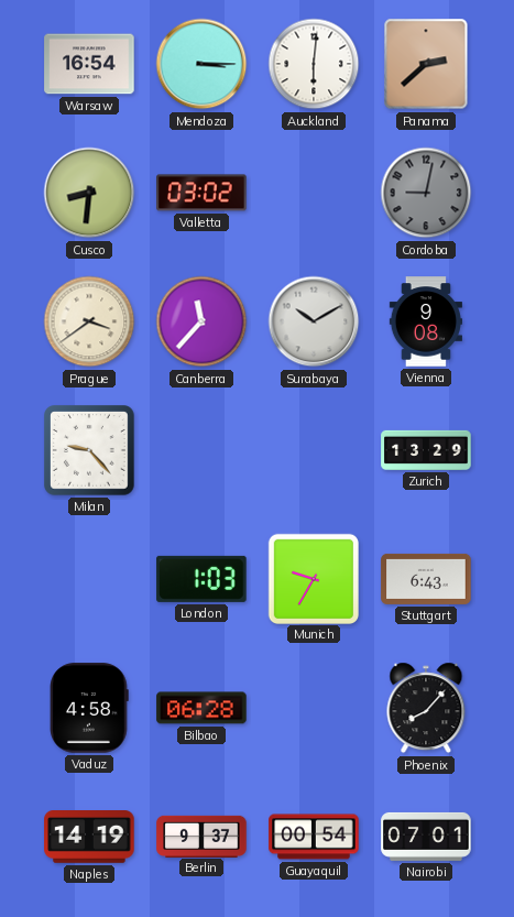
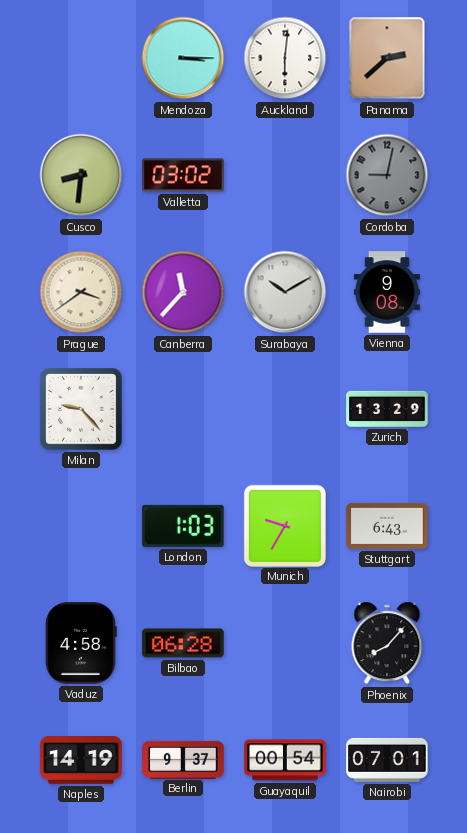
Warsaw: 16:54 -> none
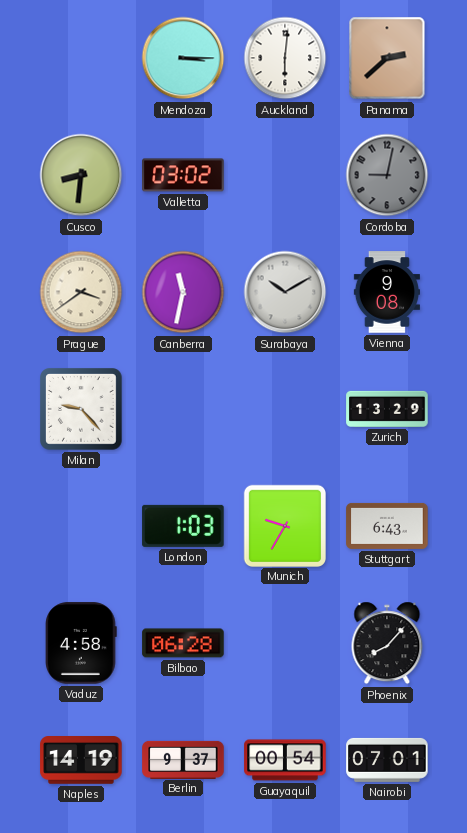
Canberra: 11:37 -> 11:32
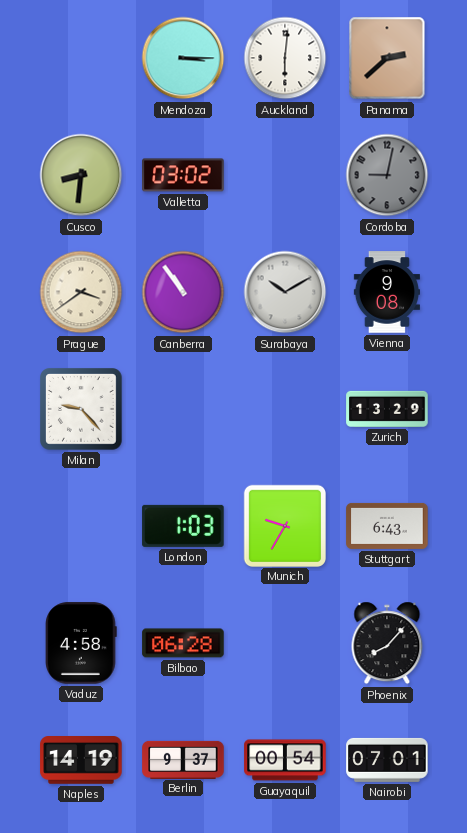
Canberra: 11:32 -> 10:54
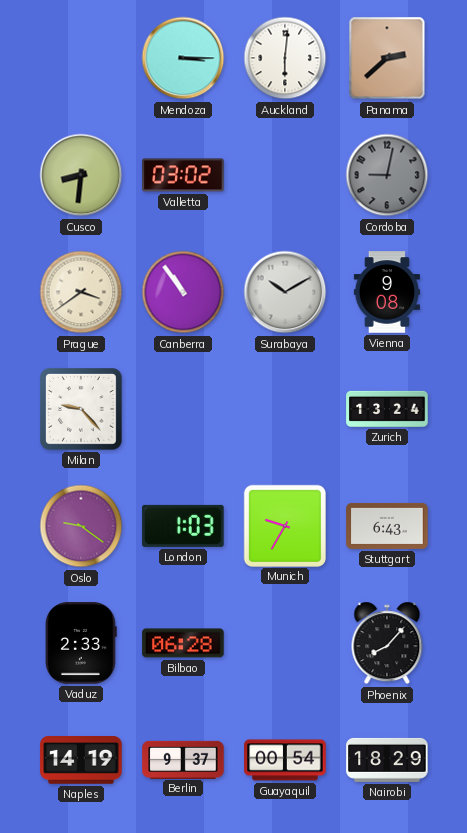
Zurich: 13:29 -> 13:24
Oslo: none -> 9:21
Vaduz: 4:58 -> 2:33
Nairobi: 07:01 -> 18:29
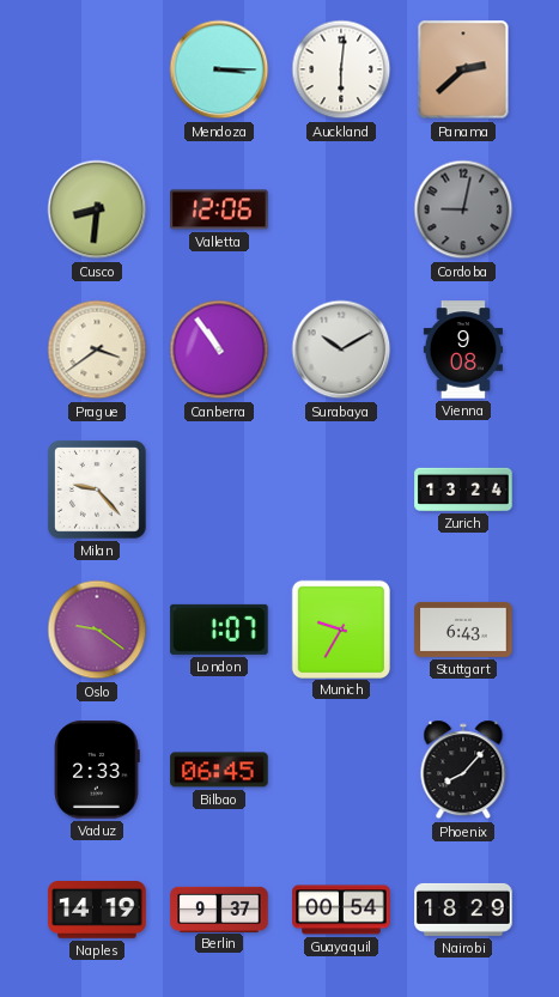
Valletta: 03:02 -> 12:06
London: 1:03 -> 1:07
Bilbao: 06:28 -> 06:45
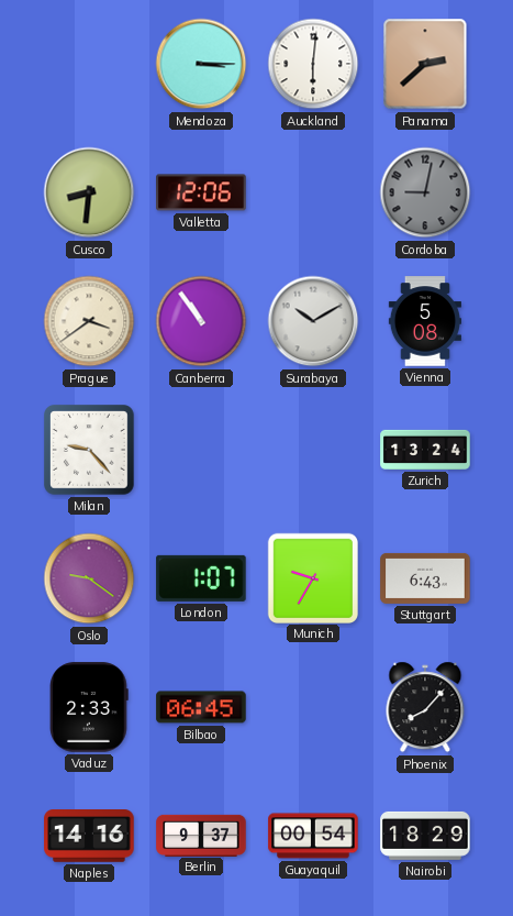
Vienna: 9:08 -> 5:08
Naples: 14:19 -> 14:16
